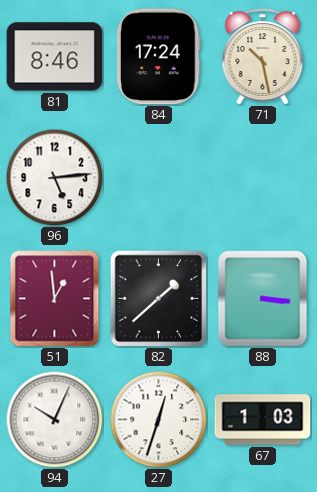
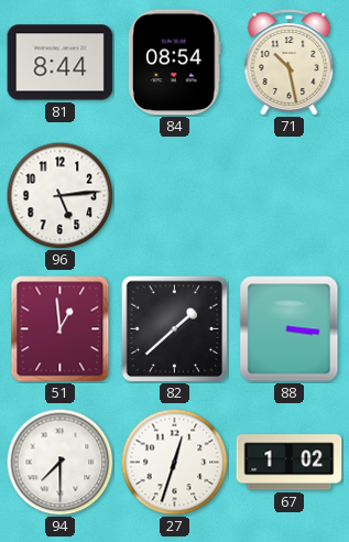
81: 8:46 -> 8:44
84: 17:24 -> 08:54
94: 10:04 -> 7:30
67: 1:03 -> 1:02
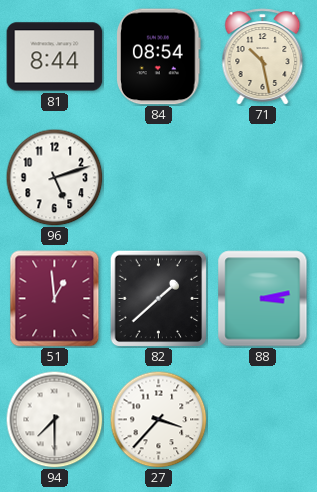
96: 5:14 -> 5:12
88: 3:16 -> 3:13
27: 12:33 -> 3:37
67: 1:02 -> none
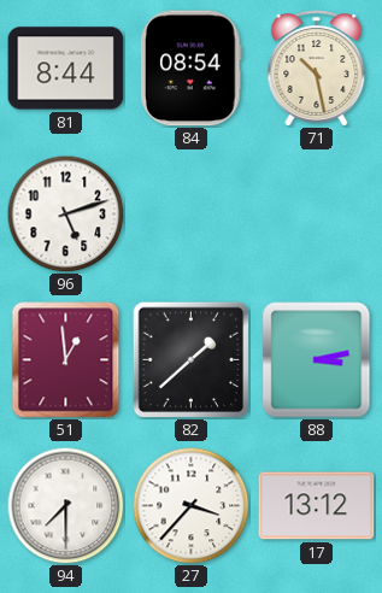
17: none -> 13:12
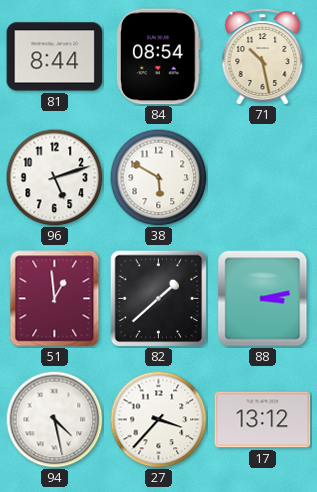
38: none -> 5:50
94: 7:30 -> 4:28
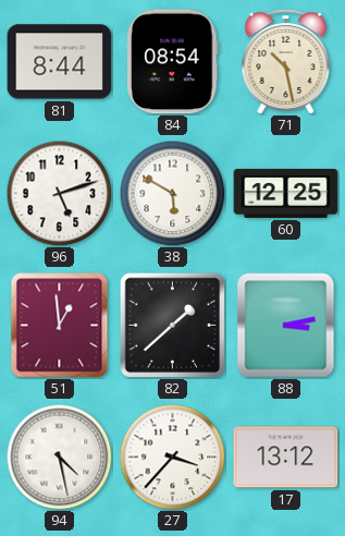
60: none -> 12:25
